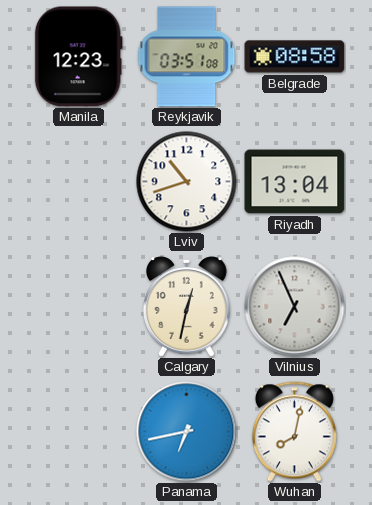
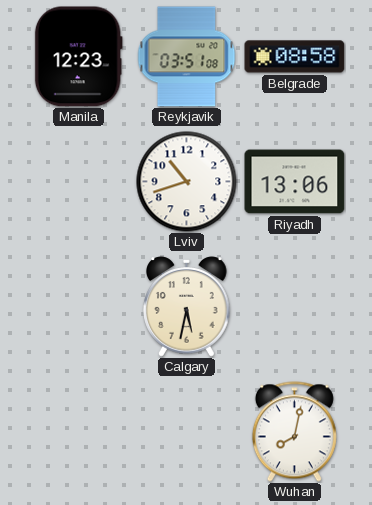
Riyadh: 13:04 -> 13:06
Calgary: 12:32 -> 5:32
Vilnius: 6:56 -> none
Panama: 6:43 -> none
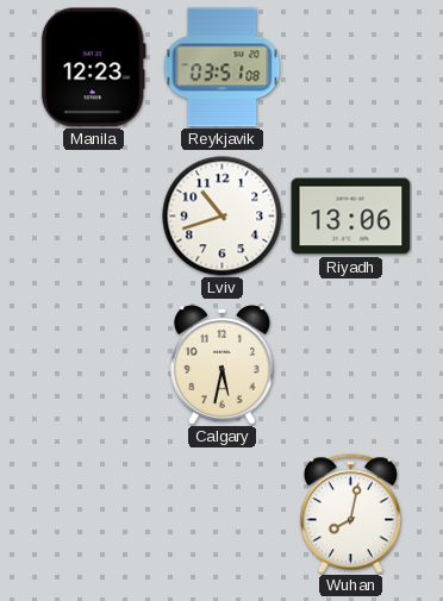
Belgrade: 08:58 -> none
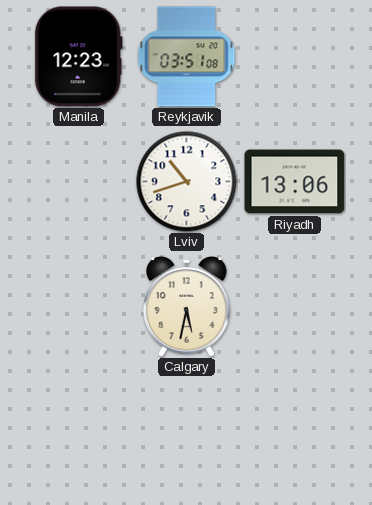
Wuhan: 8:02 -> none
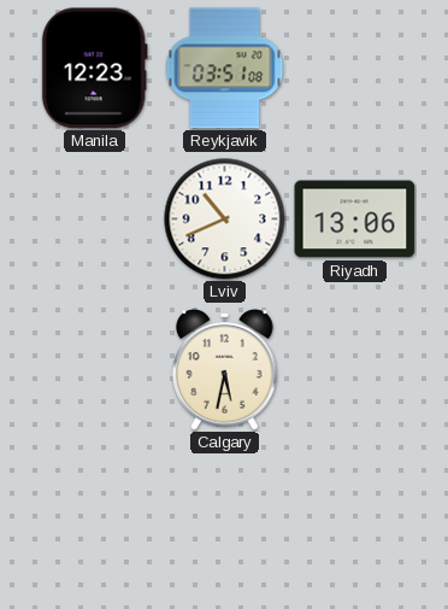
Lviv: 10:42 -> 10:41
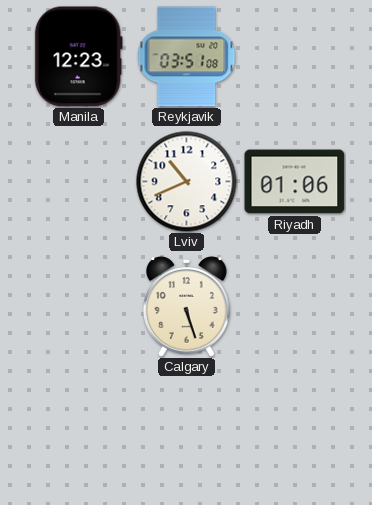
Riyadh: 13:06 -> 01:06
Calgary: 5:32 -> 5:27
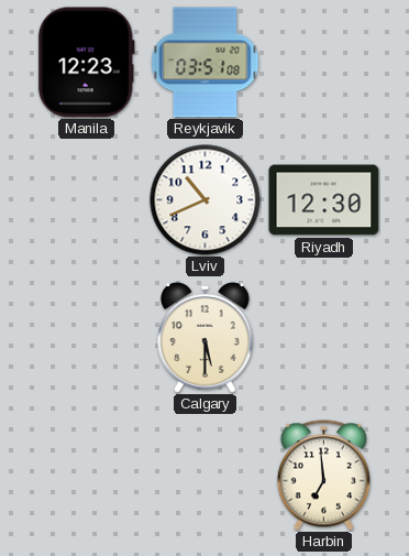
Riyadh: 01:06 -> 12:30
Calgary: 5:27 -> 5:30
Harbin: none -> 6:59
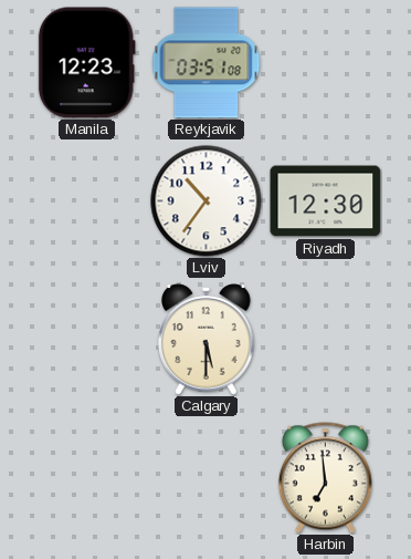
Lviv: 10:41 -> 10:36
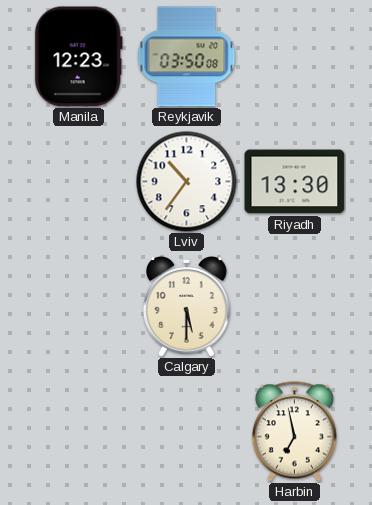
Reykjavik: 03:51 -> 03:50
Riyadh: 12:30 -> 13:30
Harbin: 6:59 -> 6:58
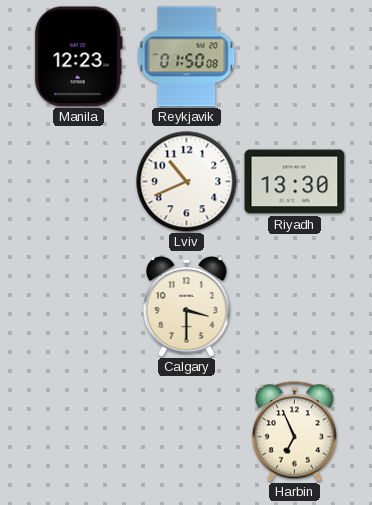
Reykjavik: 03:50 -> 01:50
Lviv: 10:36 -> 10:41
Calgary: 5:30 -> 3:30
Harbin: 6:58 -> 6:56
